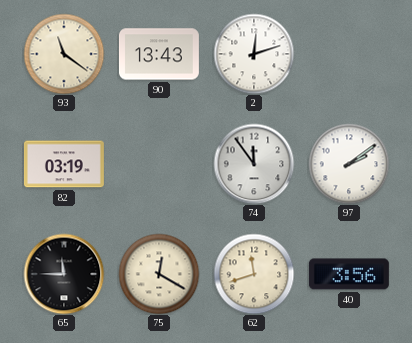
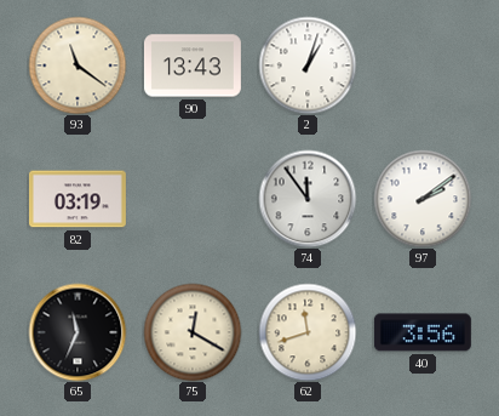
2: 12:12 -> 1:03
65: 11:45 -> 11:34
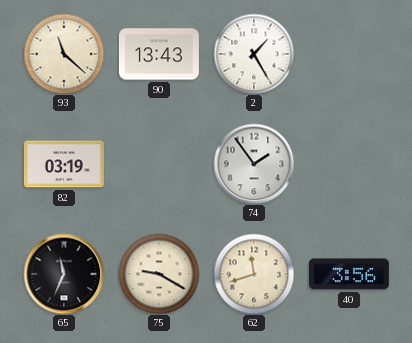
93: 11:21 -> 11:22
2: 1:03 -> 1:25
74: 11:54 -> 1:54
97: 2:09 -> none
75: 12:20 -> 9:20
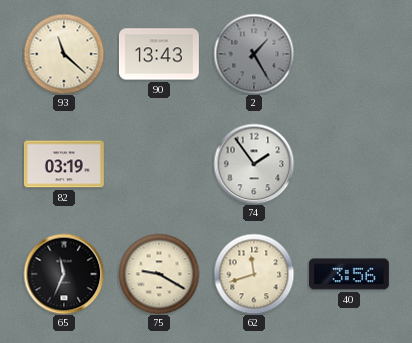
2 dial: white -> grey
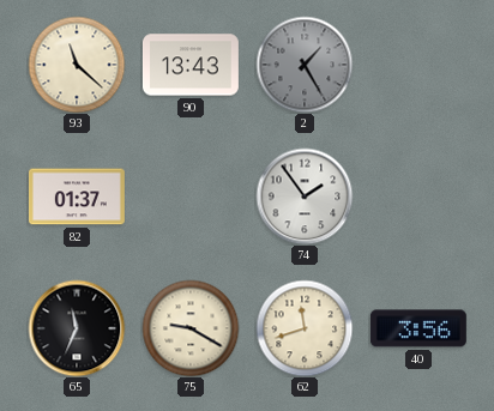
82: 03:19 -> 01:37
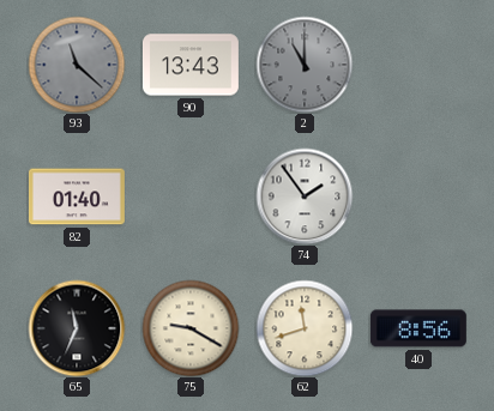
93 dial: cream -> grey
2: 1:25 -> 11:00
82: 01:37 -> 01:40
40: 3:56 -> 8:56
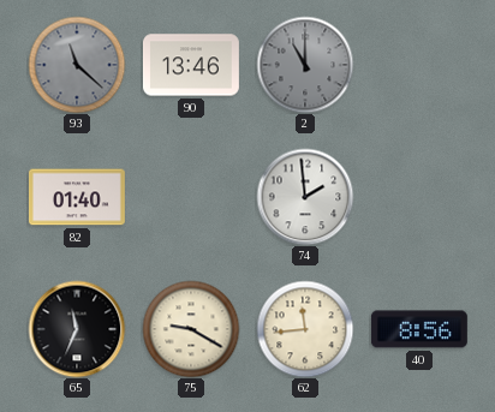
90: 13:43 -> 13:46
74: 1:54 -> 1:59
62: 11:42 -> 11:44
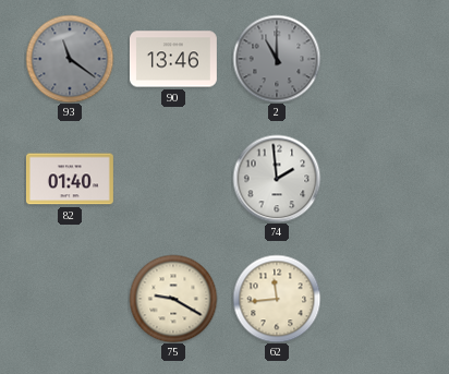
93: 11:22 -> 11:21
65: 11:34 -> none
40: 8:56 -> none
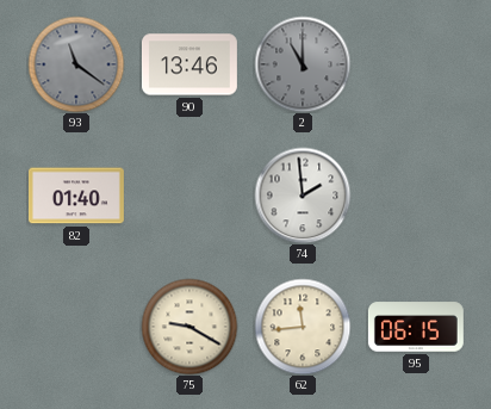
95: none -> 06:15
